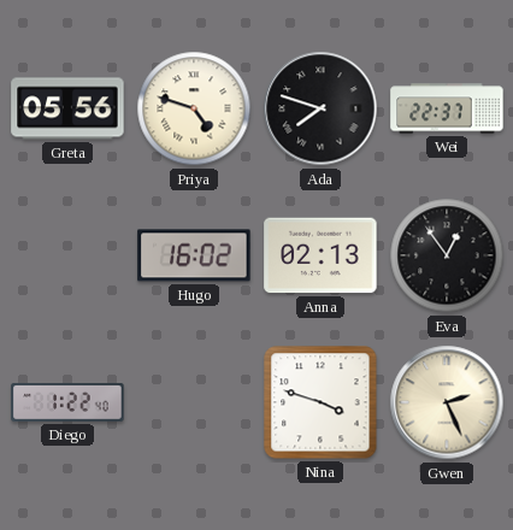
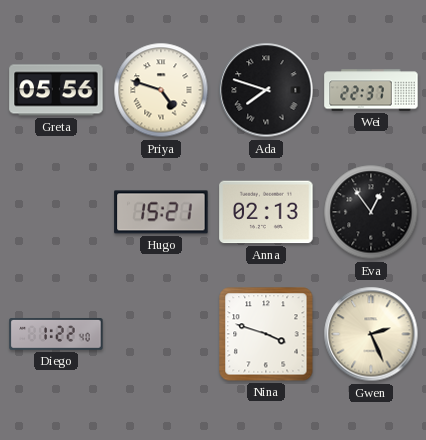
Hugo: 16:02 -> 15:21
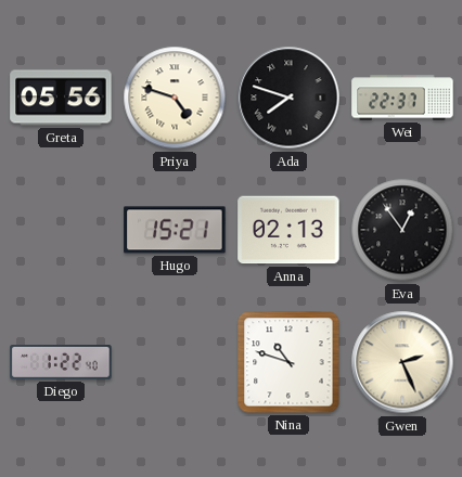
Nina: 3:48 -> 10:48
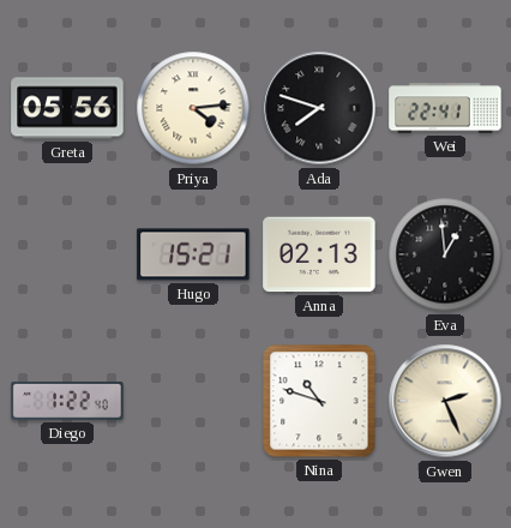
Priya: 4:48 -> 4:14
Wei: 22:37 -> 22:41
Eva: 12:54 -> 12:59
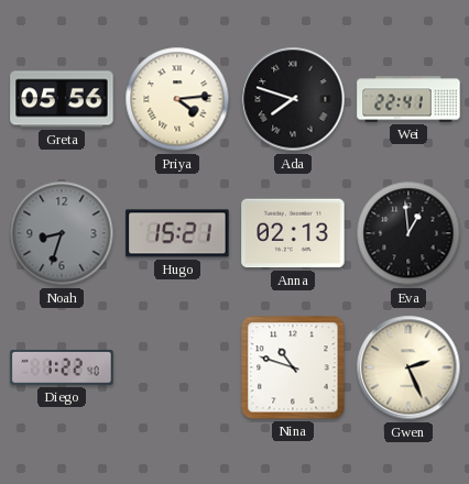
Noah: none -> 8:33
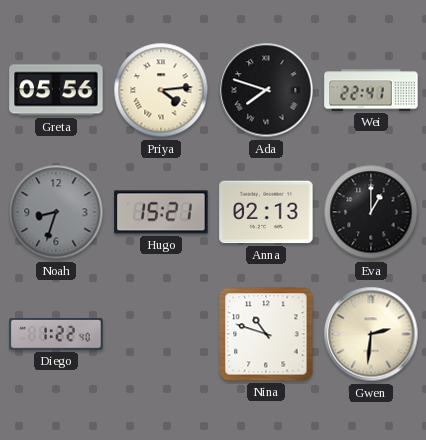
Eva: 12:59 -> 1:00
Gwen: 2:26 -> 2:31
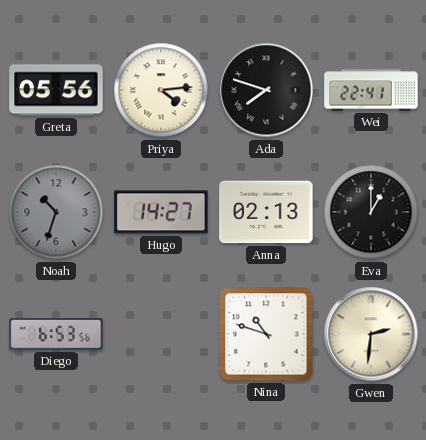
Noah: 8:33 -> 10:33
Hugo: 15:21 -> 14:27
Diego: 1:22 -> 6:53
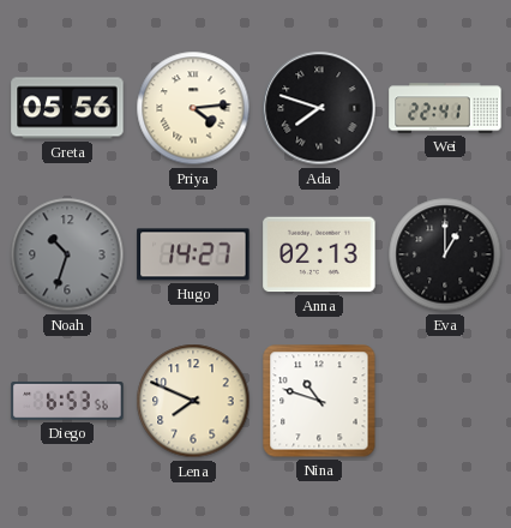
Lena: none -> 7:49
Gwen: 2:31 -> none
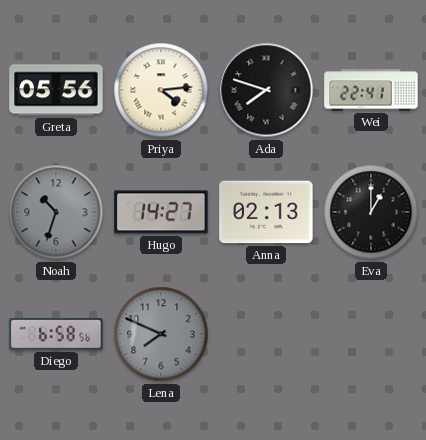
Diego: 6:53 -> 6:58
Lena dial: cream -> grey
Nina: 10:48 -> none
